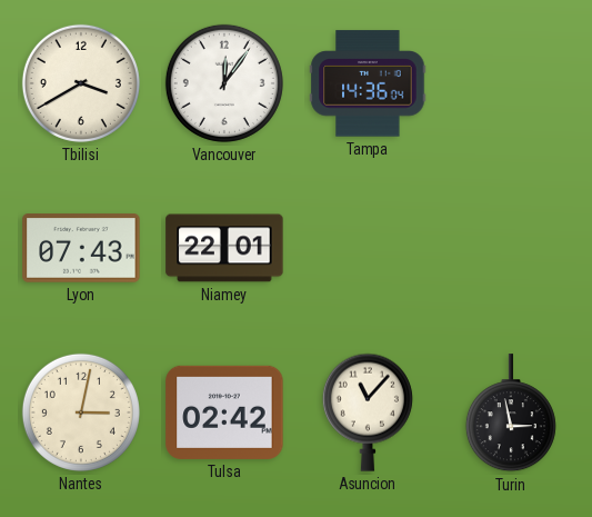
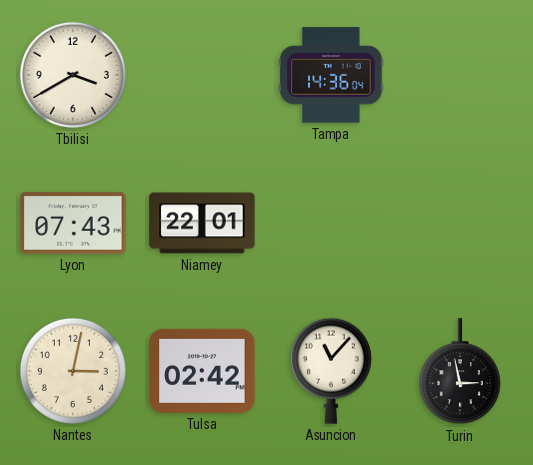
Vancouver: 12:06 -> none
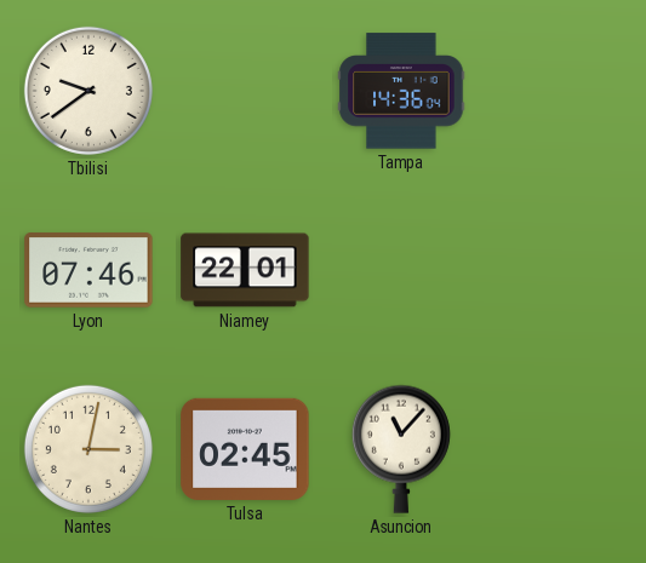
Tbilisi: 3:40 -> 9:39
Lyon: 07:43 -> 07:46
Tulsa: 02:42 -> 02:45
Turin: 2:58 -> none
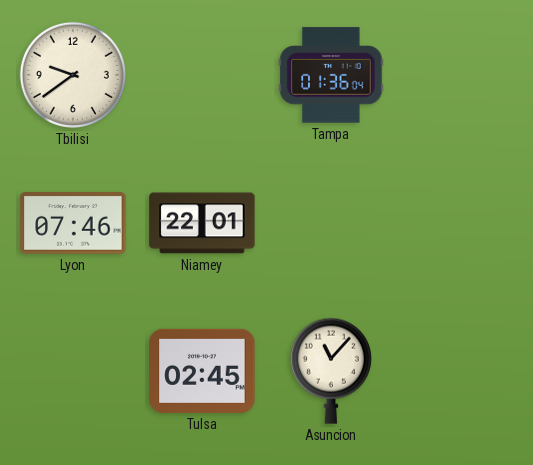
Tampa: 14:36 -> 01:36
Nantes: 3:02 -> none
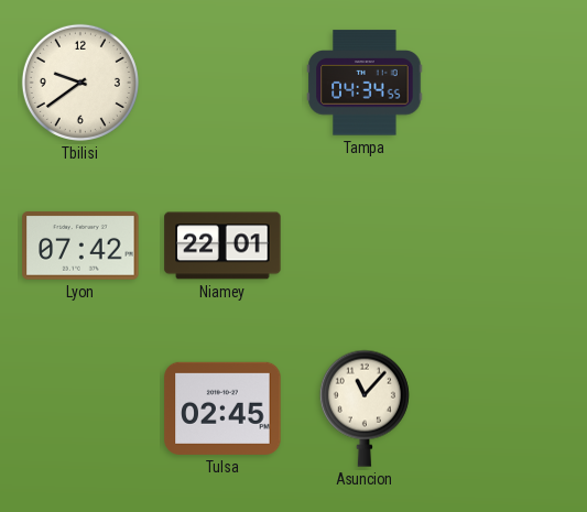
Tampa: 01:36 -> 04:34
Lyon: 07:46 -> 07:42
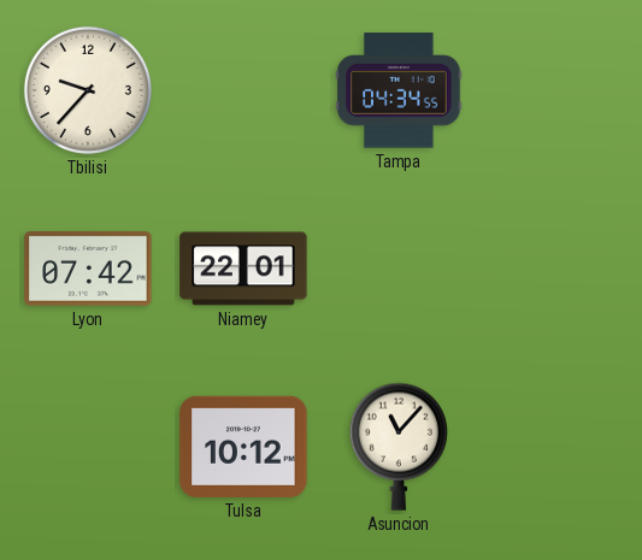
Tbilisi: 9:39 -> 9:37
Tulsa: 02:45 -> 10:12
